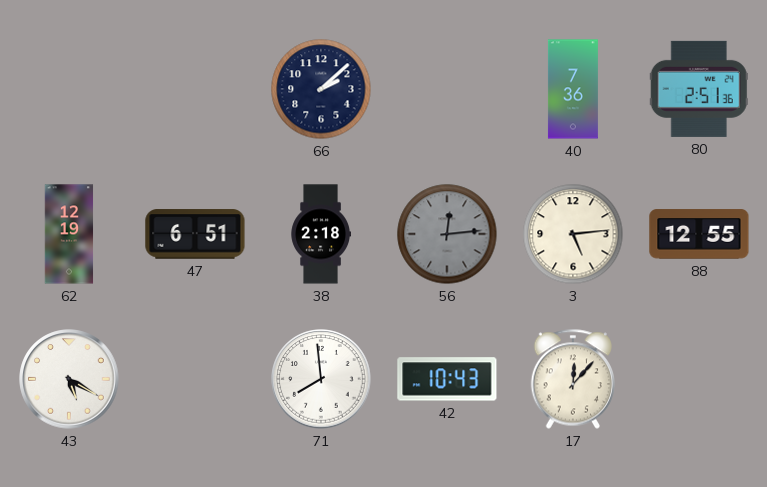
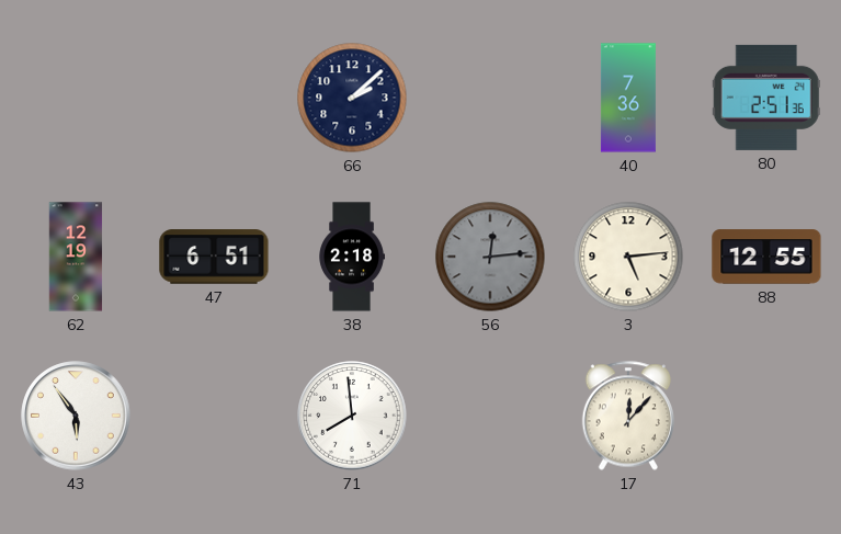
43: 5:20 -> 5:54
42: 10:43 -> none
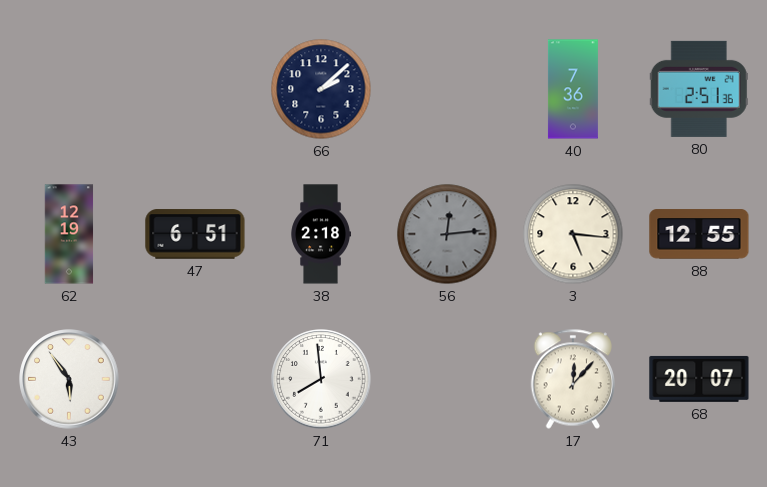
3: 5:14 -> 5:16
68: none -> 20:07
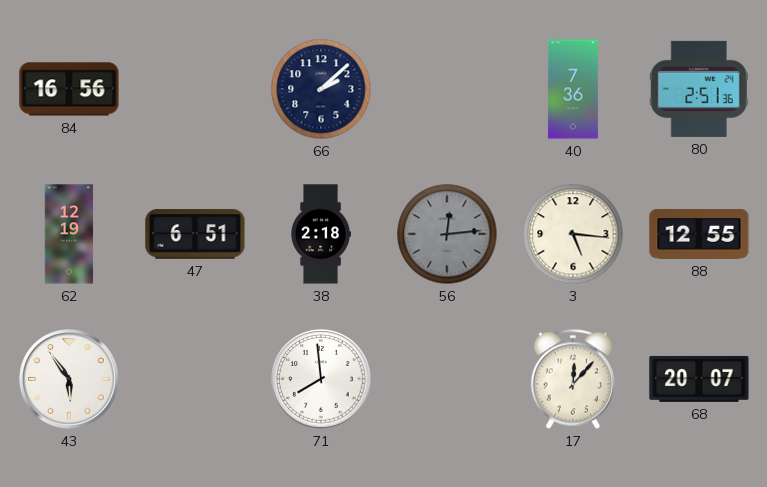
84: none -> 16:56
